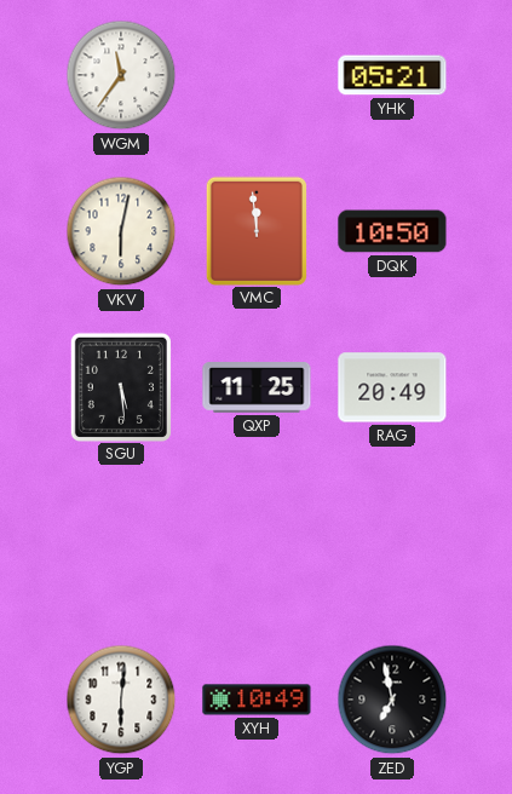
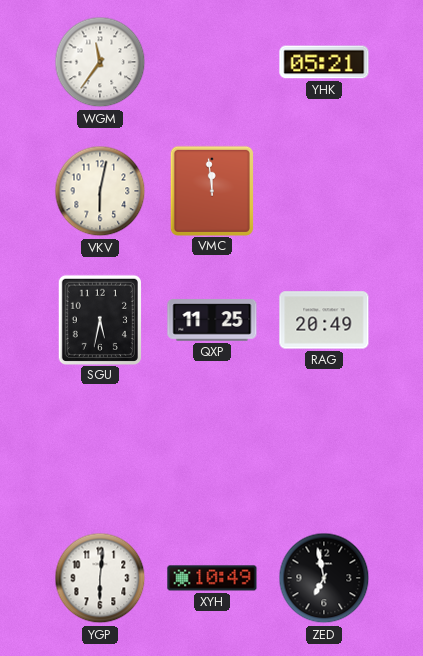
DQK: 10:50 -> none
SGU: 5:29 -> 5:32
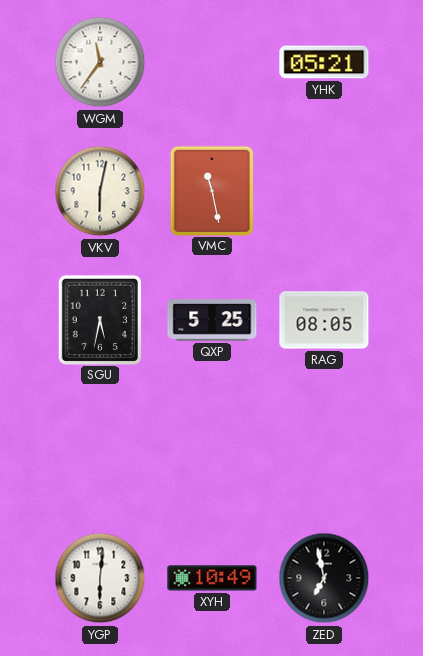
VMC: 11:59 -> 11:28
QXP: 11:25 -> 5:25
RAG: 20:49 -> 08:05
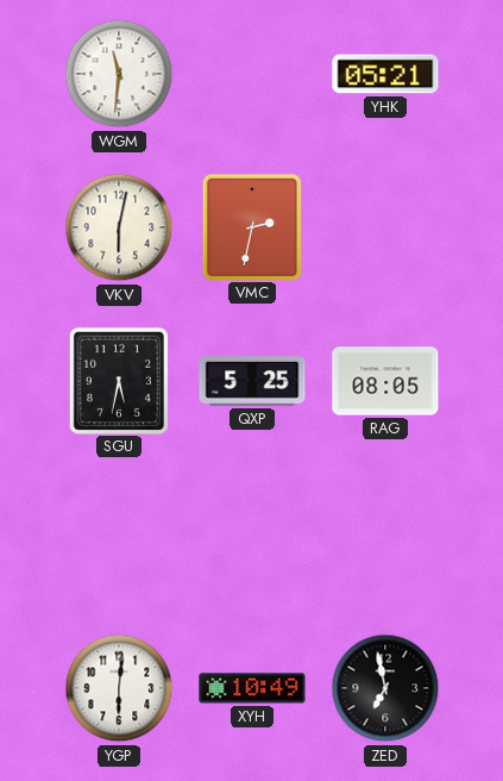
WGM: 11:36 -> 11:31
VMC: 11:28 -> 2:32
